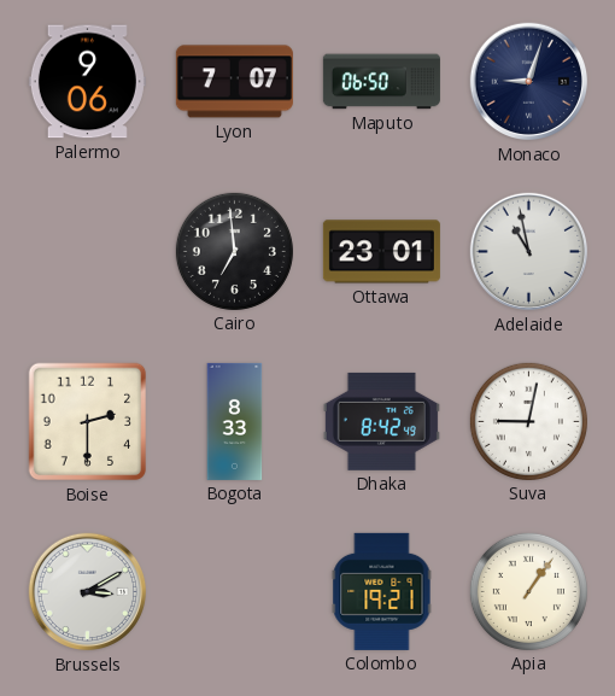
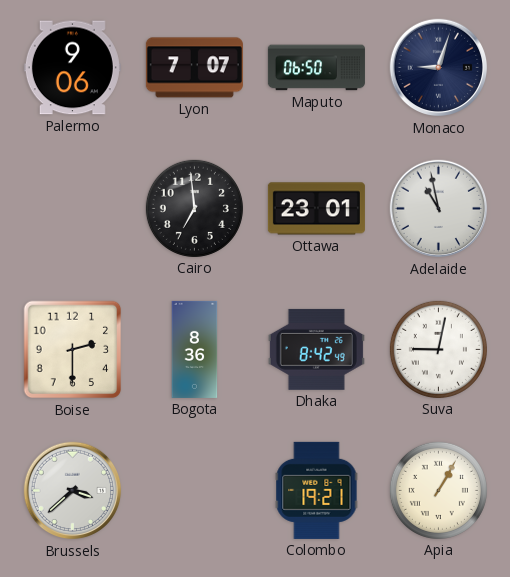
Bogota: 8:33 -> 8:36
Brussels: 3:10 -> 3:38
Apia: 1:06 -> 1:05
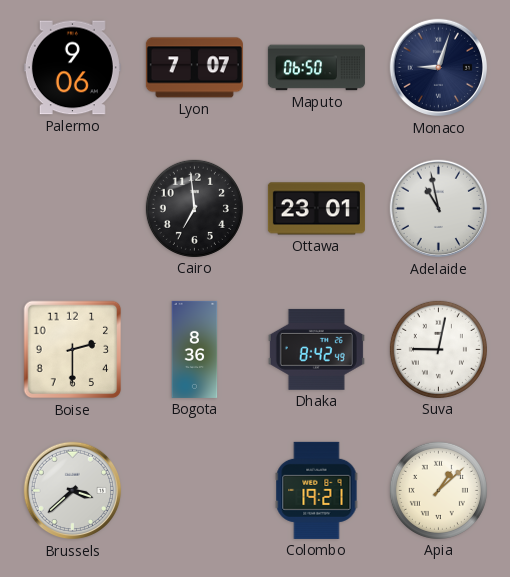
Apia: 1:05 -> 1:08
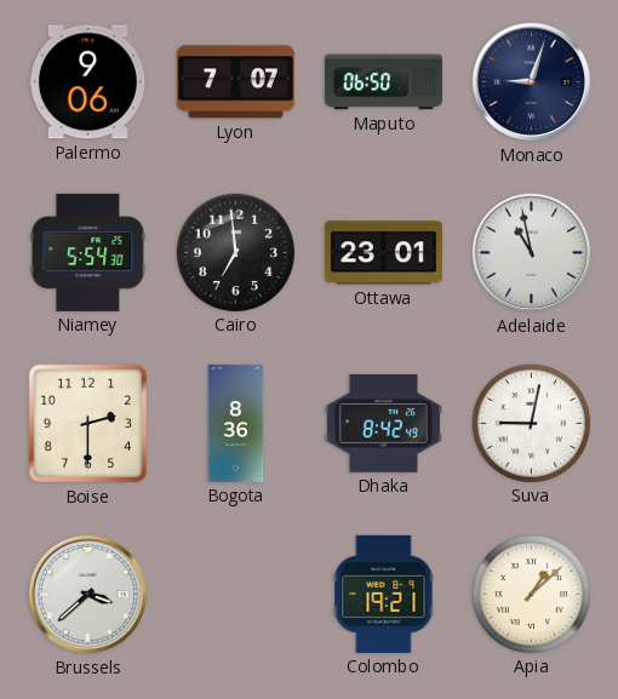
Niamey: none -> 5:54
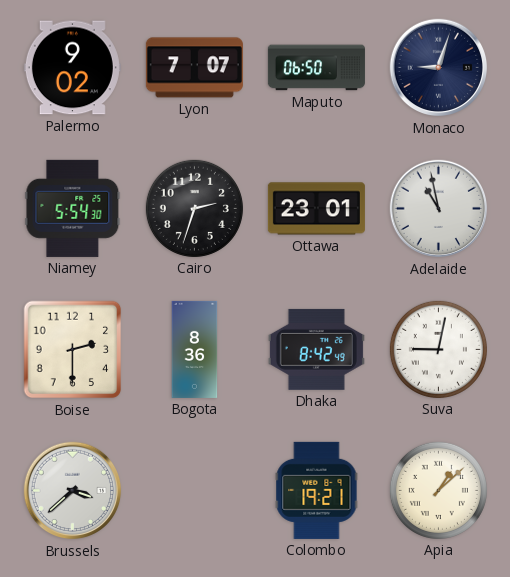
Palermo: 9:06 -> 9:02
Cairo: 6:59 -> 2:33
